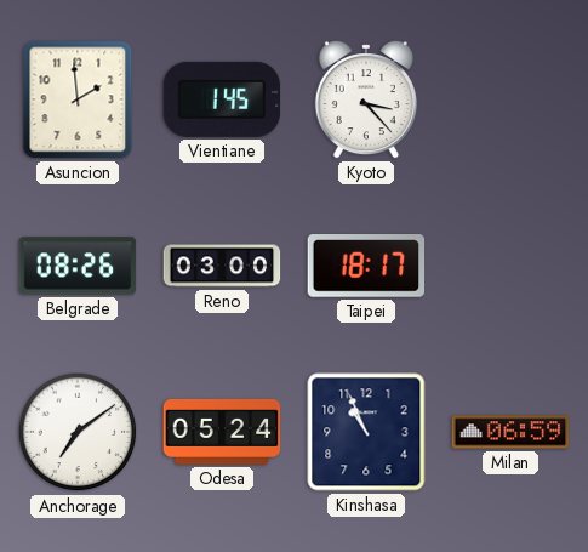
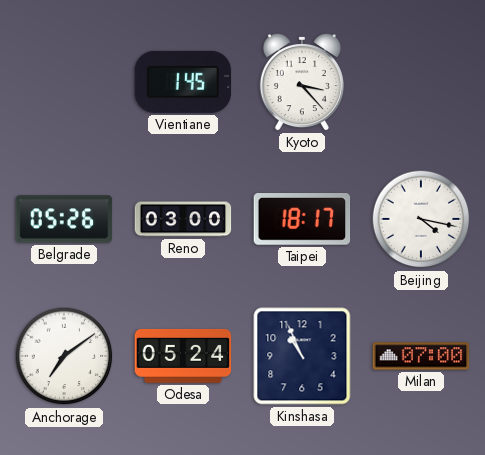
Asuncion: 1:59 -> none
Belgrade: 08:26 -> 05:26
Beijing: none -> 4:17
Milan: 06:59 -> 07:00
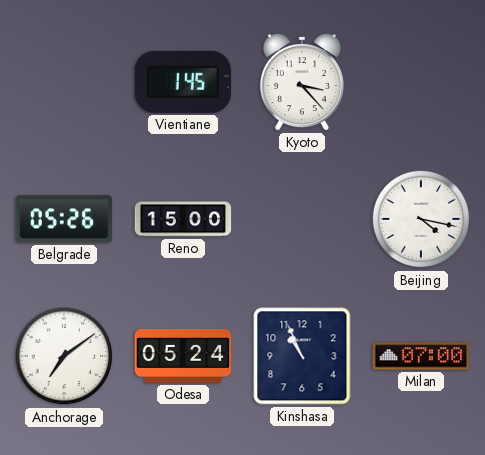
Reno: 03:00 -> 15:00
Taipei: 18:17 -> none
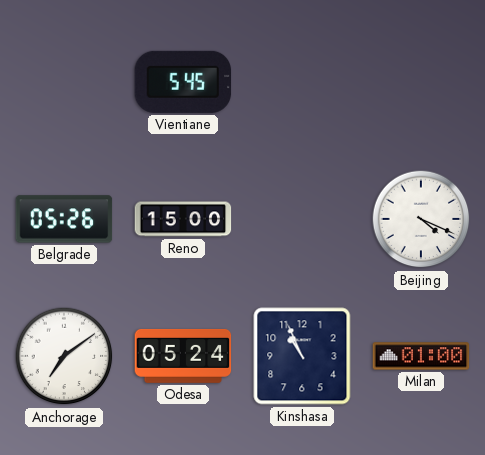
Vientiane: 1:45 -> 5:45
Kyoto: 3:23 -> none
Beijing: 4:17 -> 4:19
Milan: 07:00 -> 01:00
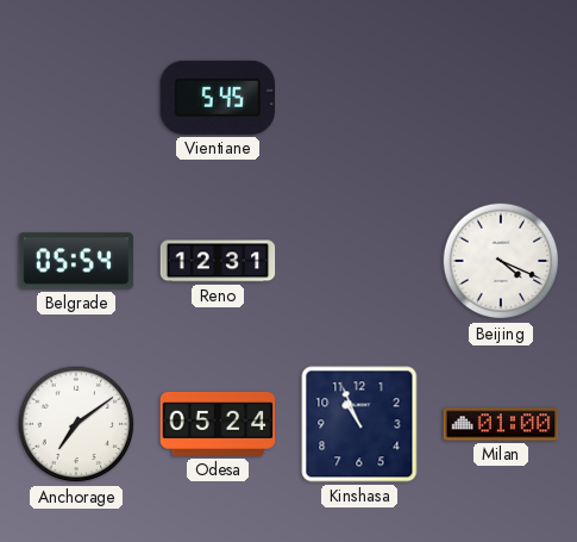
Belgrade: 05:26 -> 05:54
Reno: 15:00 -> 12:31
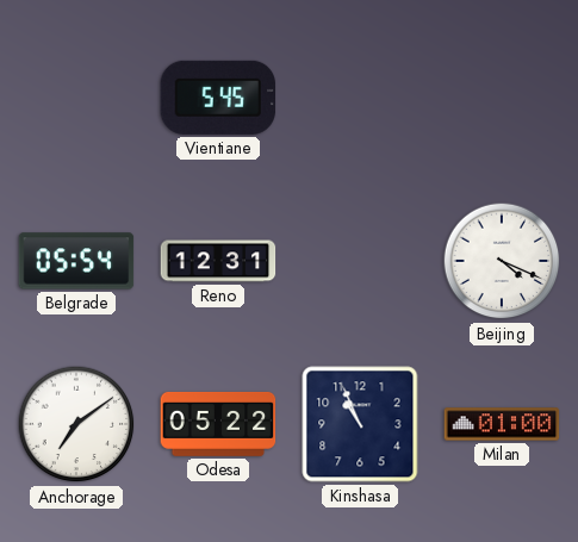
Odesa: 05:24 -> 05:22
